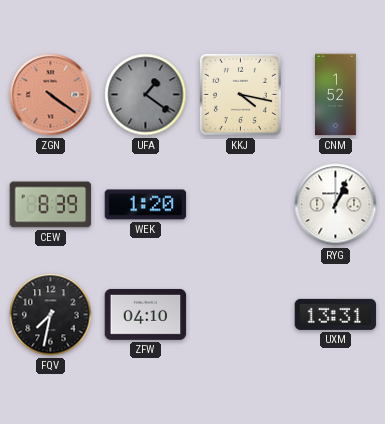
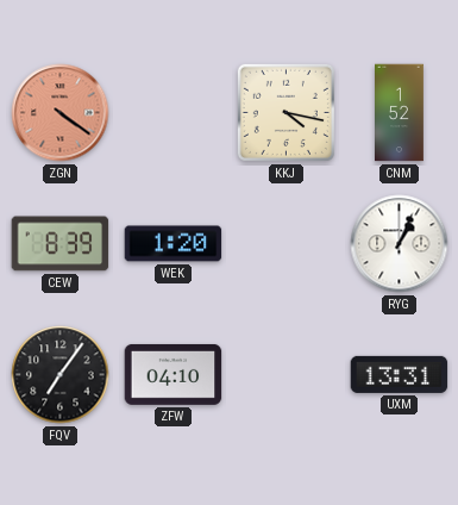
UFA: 1:21 -> none
FQV: 7:32 -> 7:06
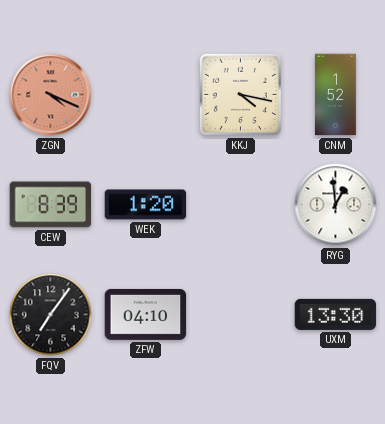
ZGN: 4:21 -> 4:19
RYG: 1:04 -> 12:59
UXM: 13:31 -> 13:30
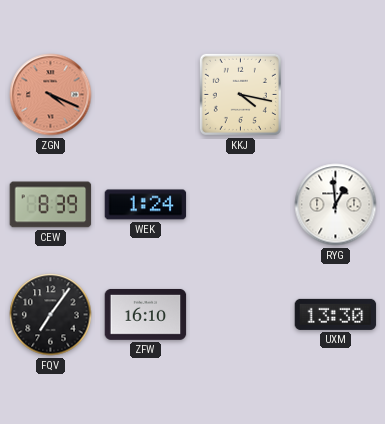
CNM: 1:52 -> none
WEK: 1:20 -> 1:24
ZFW: 04:10 -> 16:10
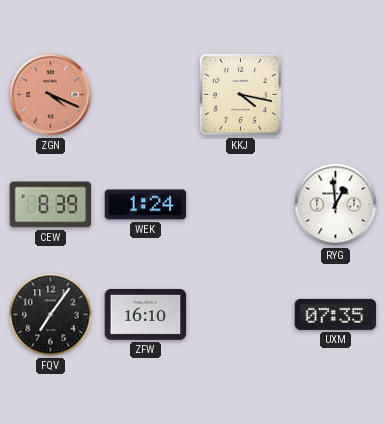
UXM: 13:30 -> 07:35
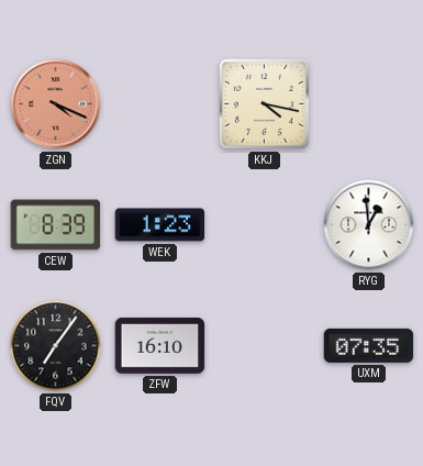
WEK: 1:24 -> 1:23
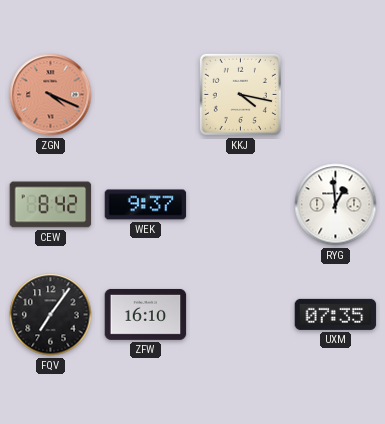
CEW: 8:39 -> 8:42
WEK: 1:23 -> 9:37
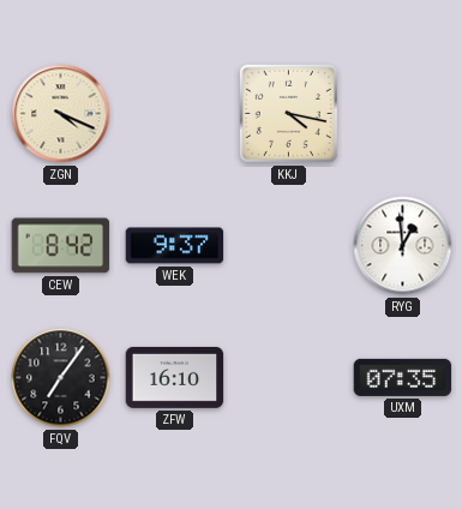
ZGN dial: salmon -> cream
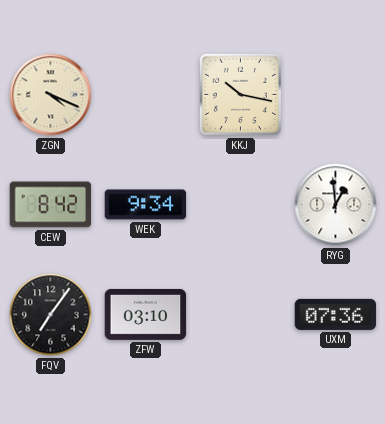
KKJ: 4:17 -> 10:17
WEK: 9:37 -> 9:34
ZFW: 16:10 -> 03:10
UXM: 07:35 -> 07:36
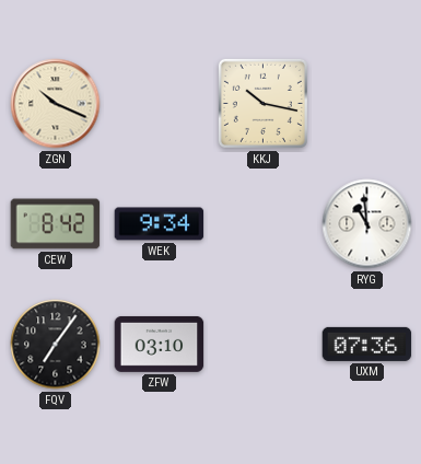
ZGN: 4:19 -> 10:19
RYG: 12:59 -> 10:59
